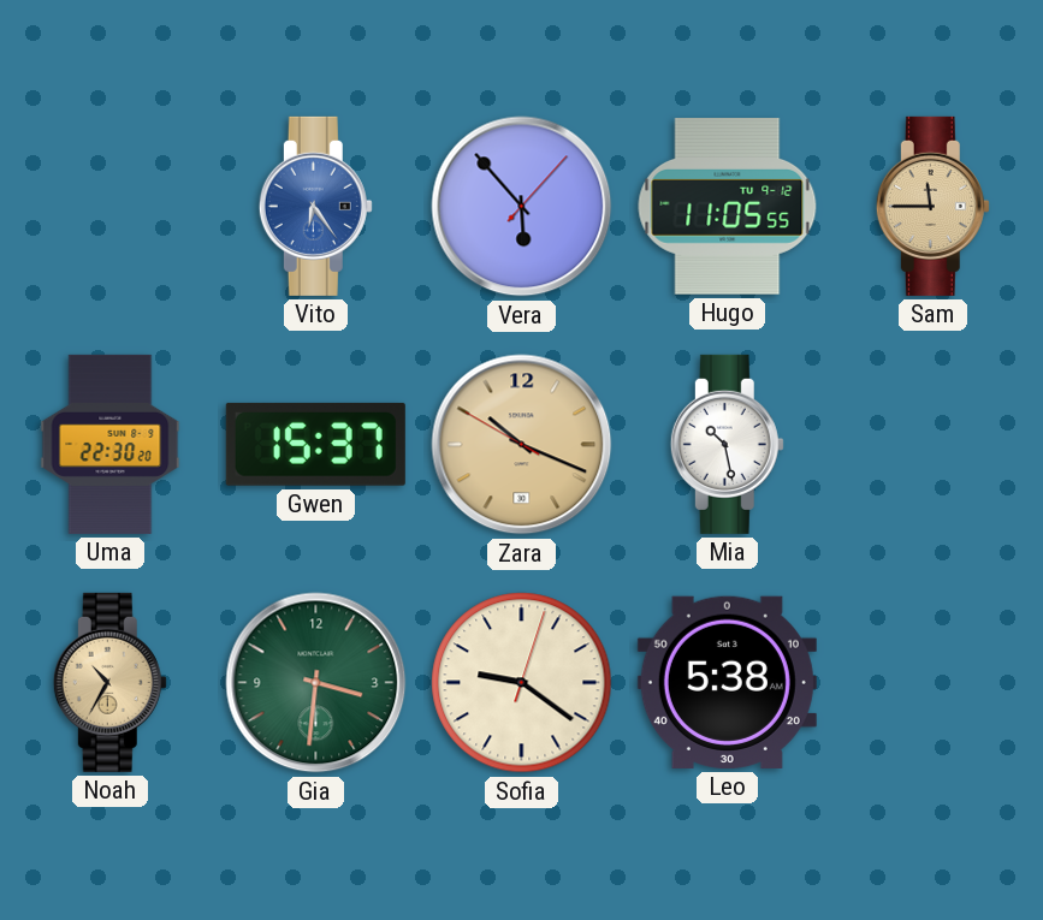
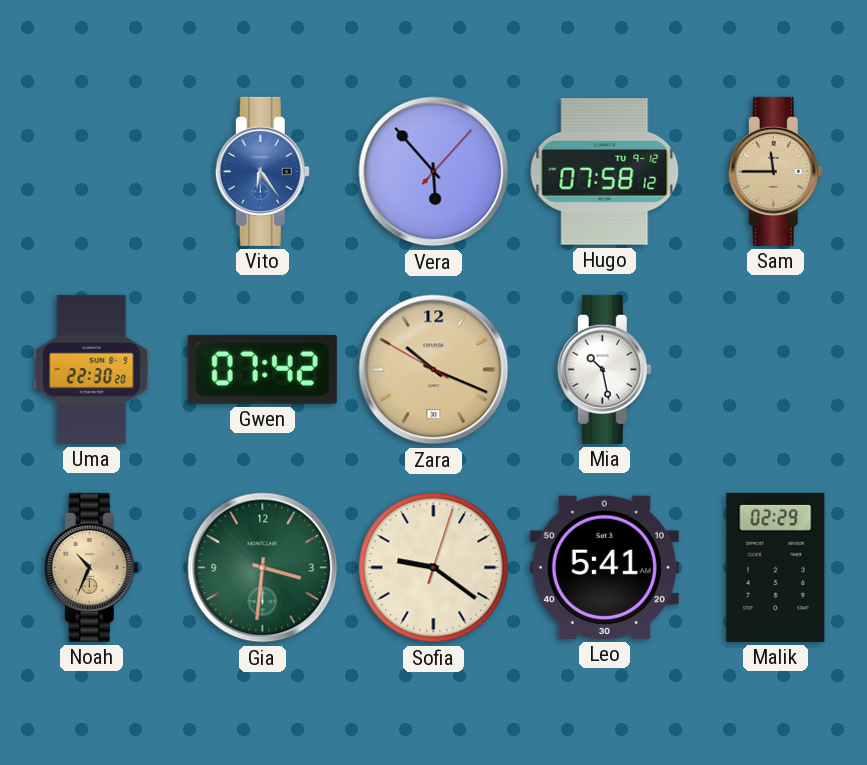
Hugo: 11:05 -> 07:58
Gwen: 15:37 -> 07:42
Noah: 10:35 -> 10:34
Leo: 5:38 -> 5:41
Malik: none -> 02:29
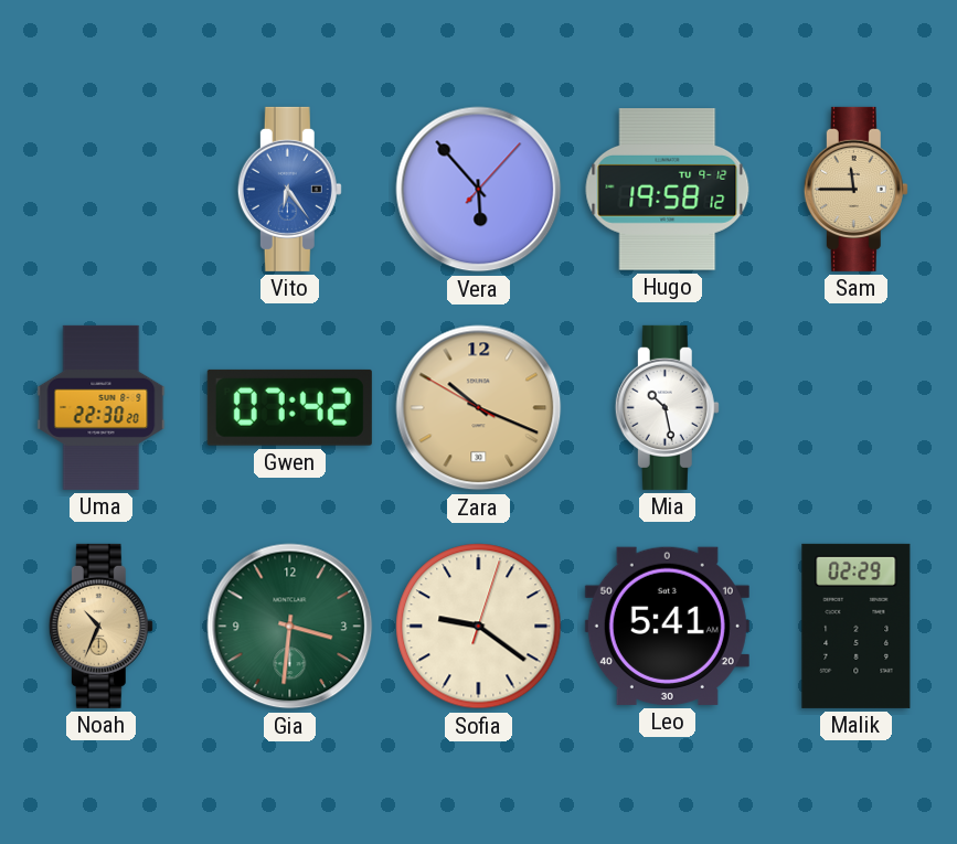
Hugo: 07:58 -> 19:58
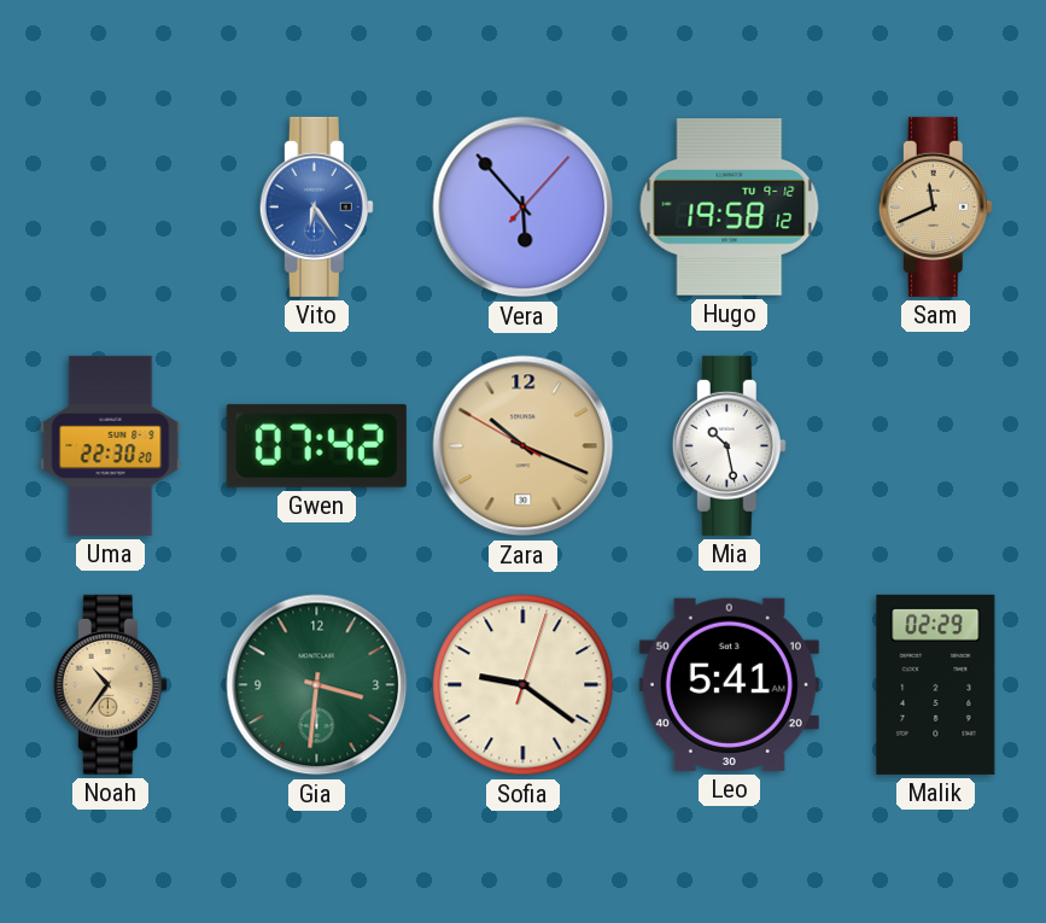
Sam: 11:45 -> 11:41
Noah: 10:34 -> 10:36
